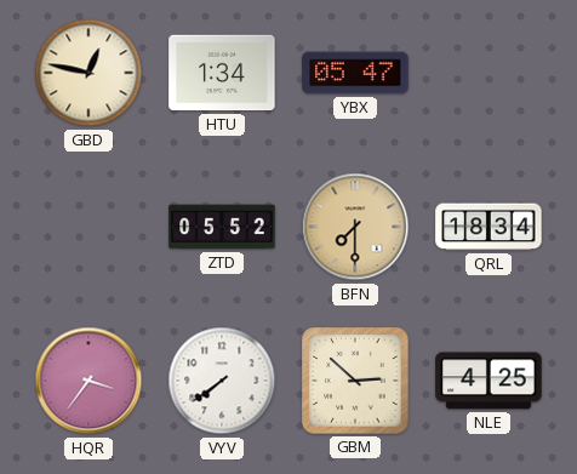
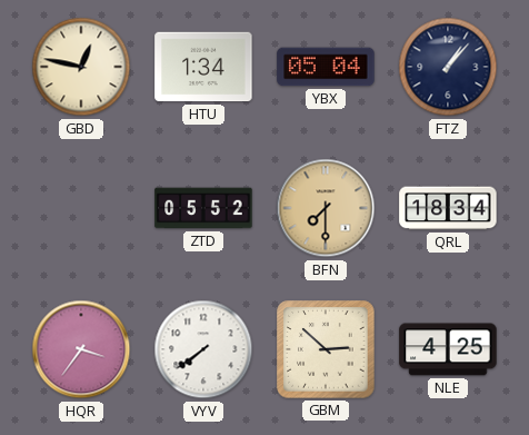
YBX: 05:47 -> 05:04
FTZ: none -> 1:07
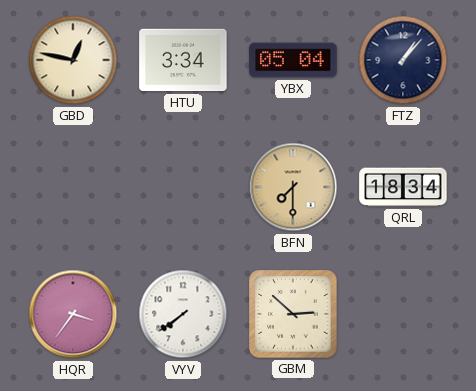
HTU: 1:34 -> 3:34
ZTD: 05:52 -> none
NLE: 4:25 -> none
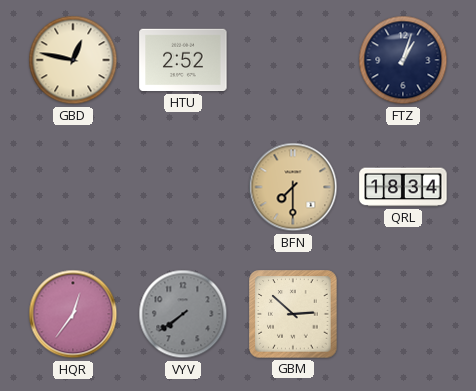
HTU: 3:34 -> 2:52
YBX: 05:04 -> none
FTZ: 1:07 -> 1:03
HQR: 3:36 -> 12:36
VYV dial: white -> grey
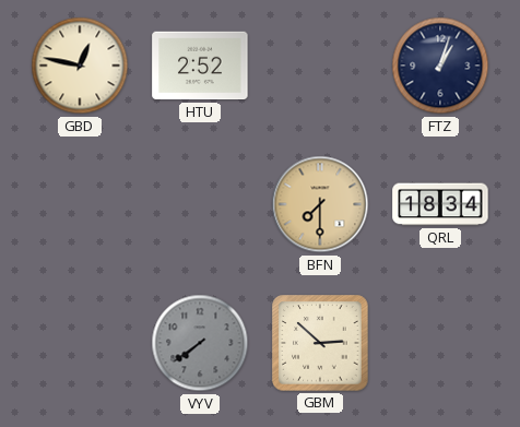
HQR: 12:36 -> none
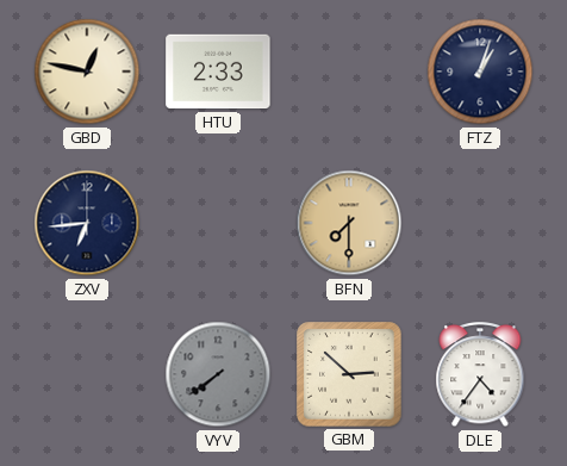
HTU: 2:52 -> 2:33
ZXV: none -> 6:44
QRL: 18:34 -> none
DLE: none -> 4:36
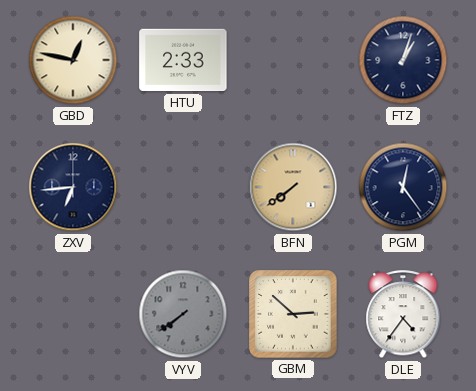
BFN: 7:30 -> 7:39
PGM: none -> 12:24
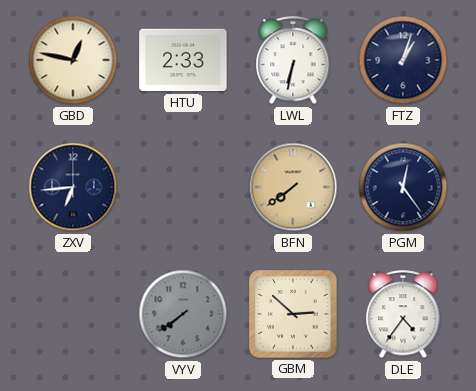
LWL: none -> 6:32
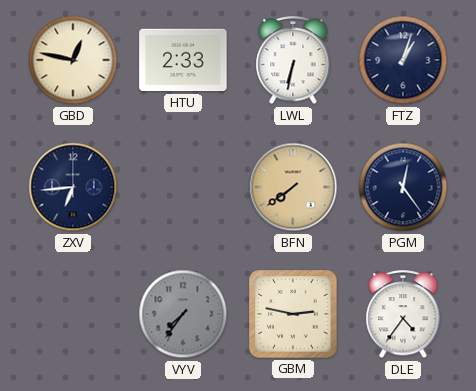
VYV: 7:39 -> 7:36
GBM: 2:52 -> 2:47
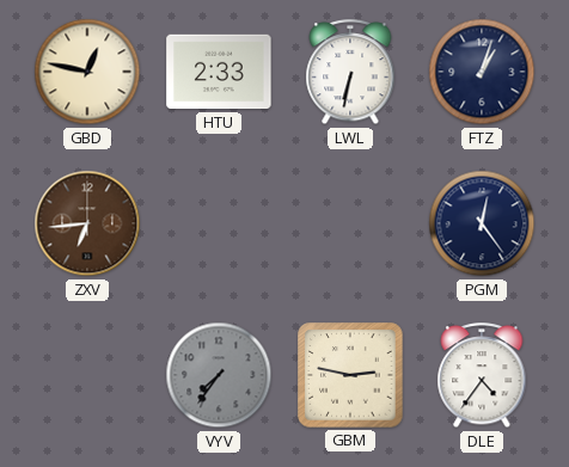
ZXV dial: navy -> brown
BFN: 7:39 -> none
